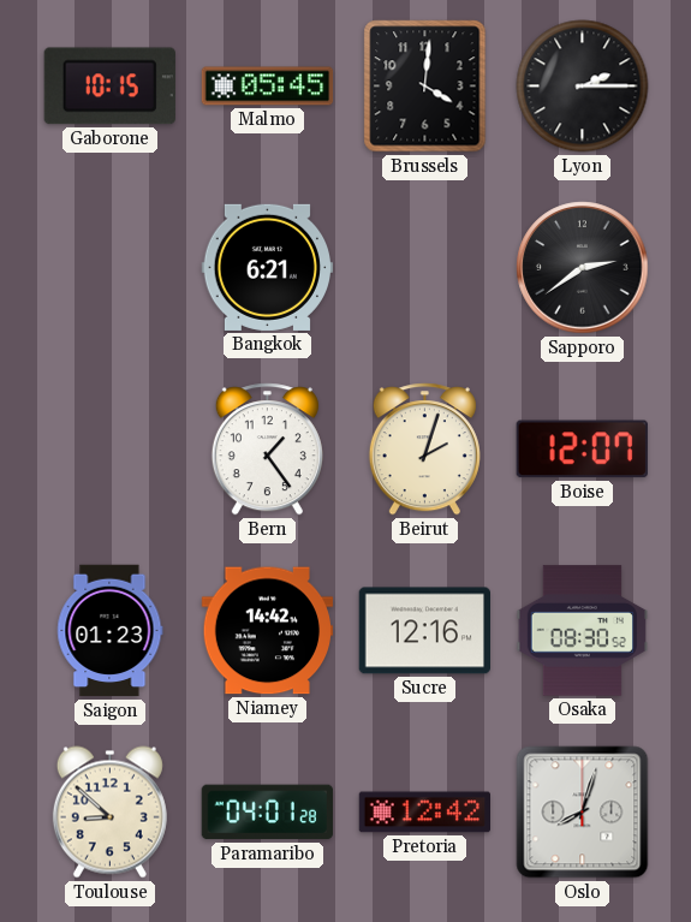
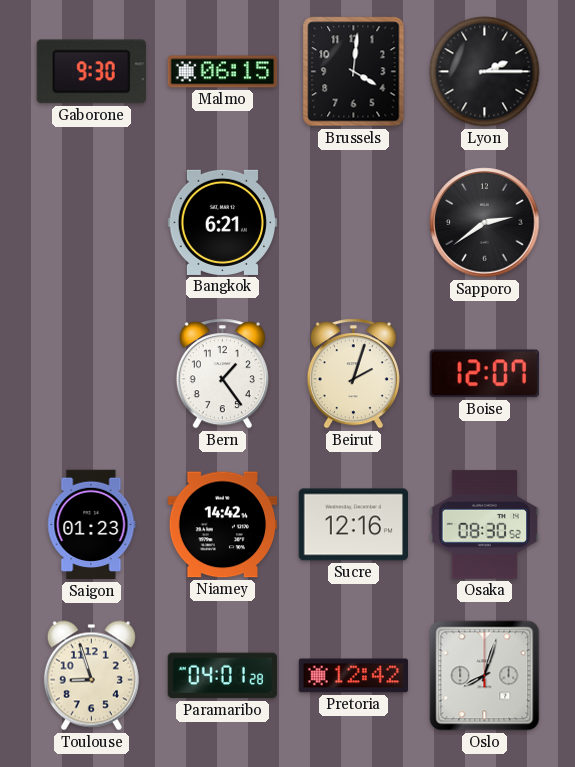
Gaborone: 10:15 -> 9:30
Malmo: 05:45 -> 06:15
Toulouse: 8:52 -> 8:57
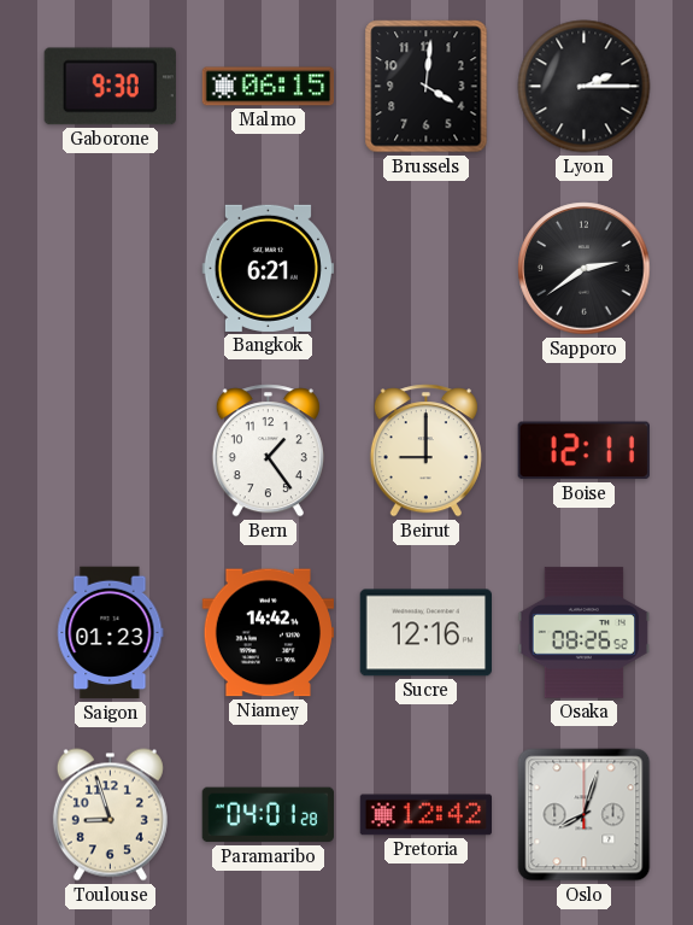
Beirut: 2:03 -> 9:00
Boise: 12:07 -> 12:11
Osaka: 08:30 -> 08:26
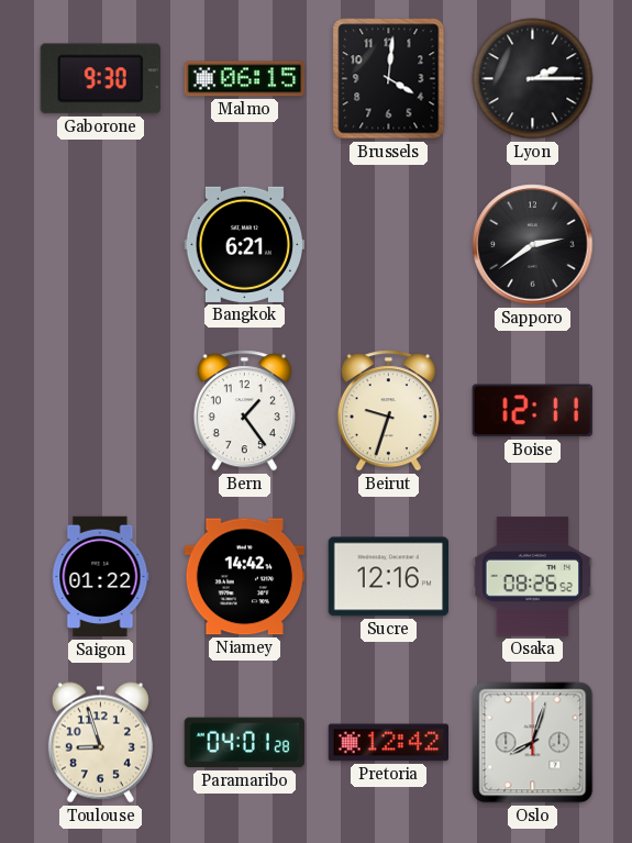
Beirut: 9:00 -> 9:33
Saigon: 01:23 -> 01:22
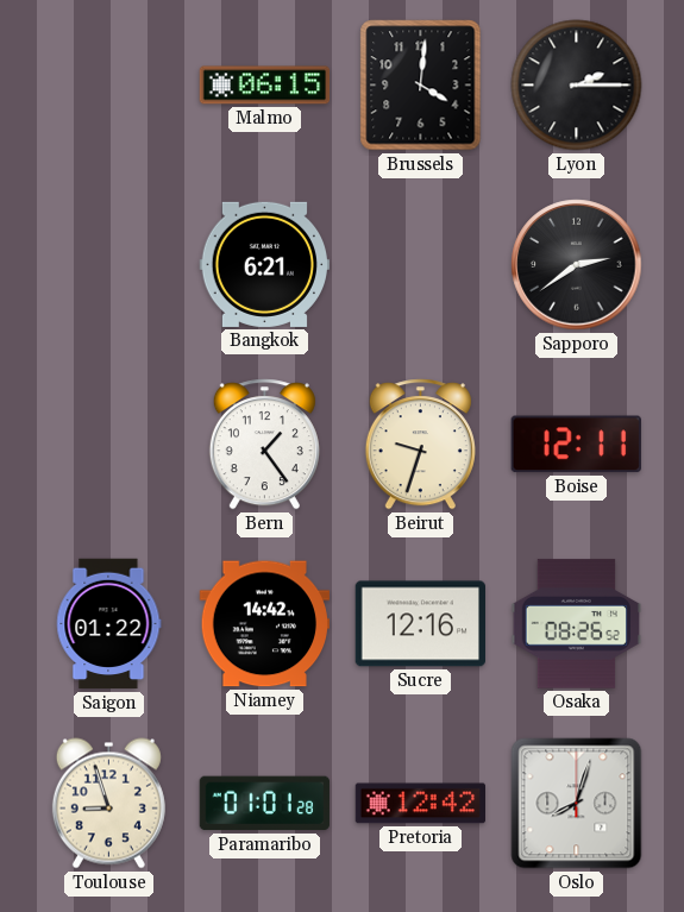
Gaborone: 9:30 -> none
Paramaribo: 04:01 -> 01:01
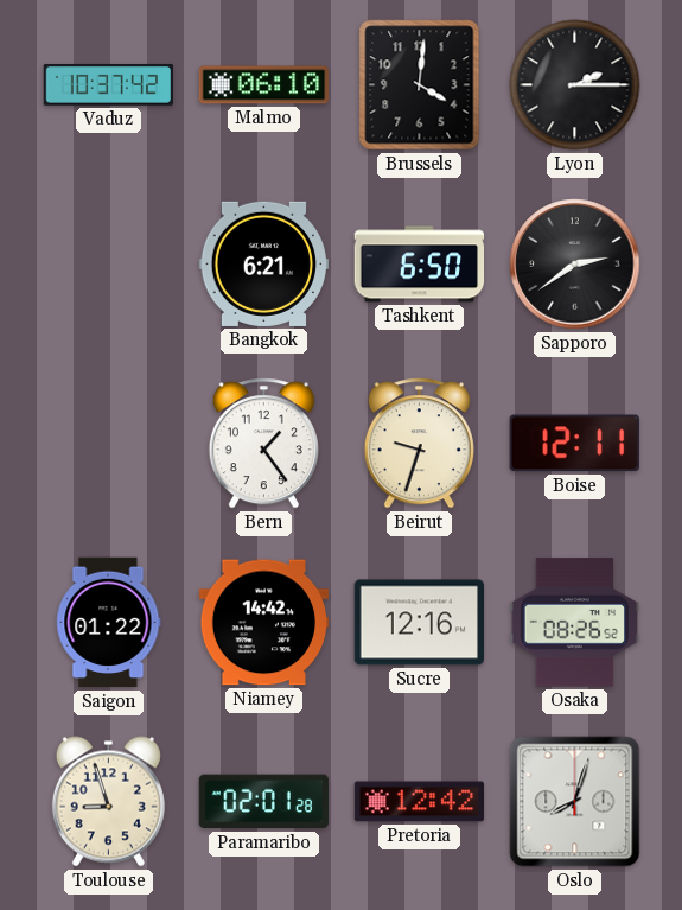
Vaduz: none -> 10:37
Malmo: 06:15 -> 06:10
Tashkent: none -> 6:50
Paramaribo: 01:01 -> 02:01
